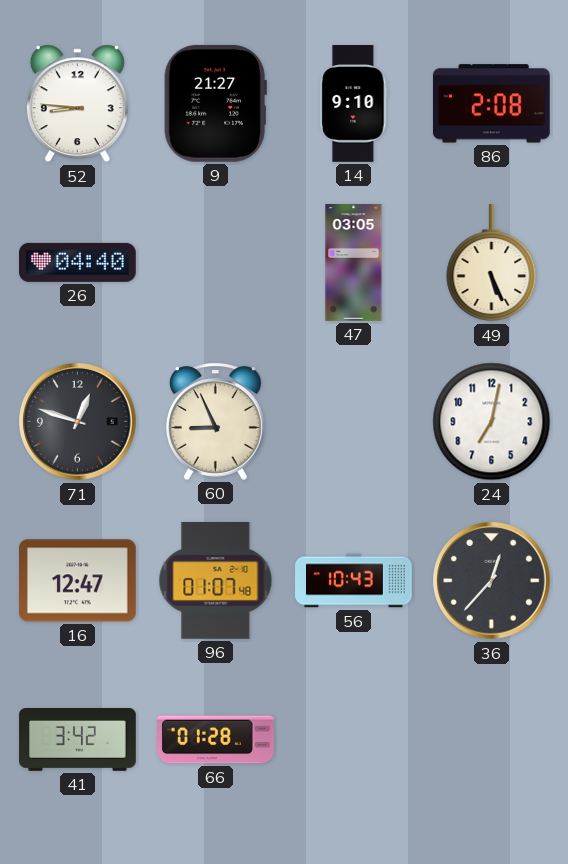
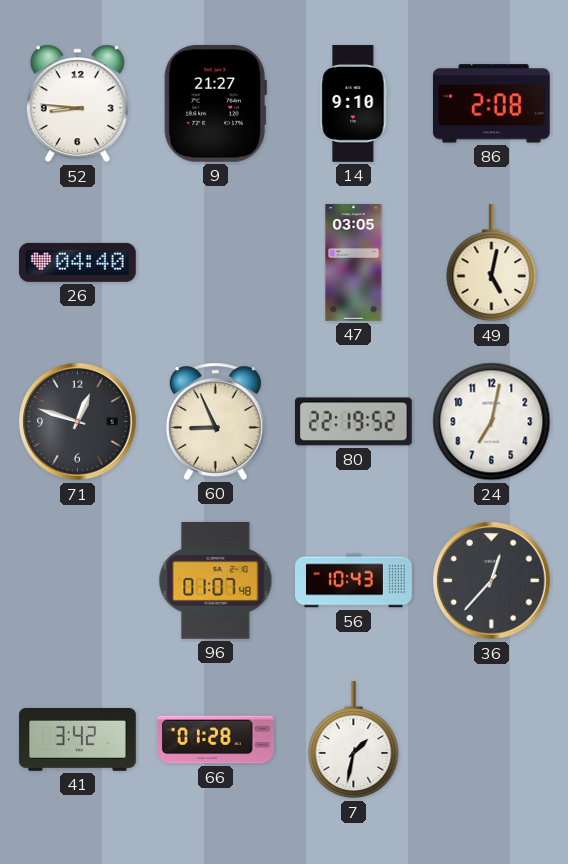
49: 5:26 -> 5:02
80: none -> 22:19
16: 12:47 -> none
7: none -> 1:32
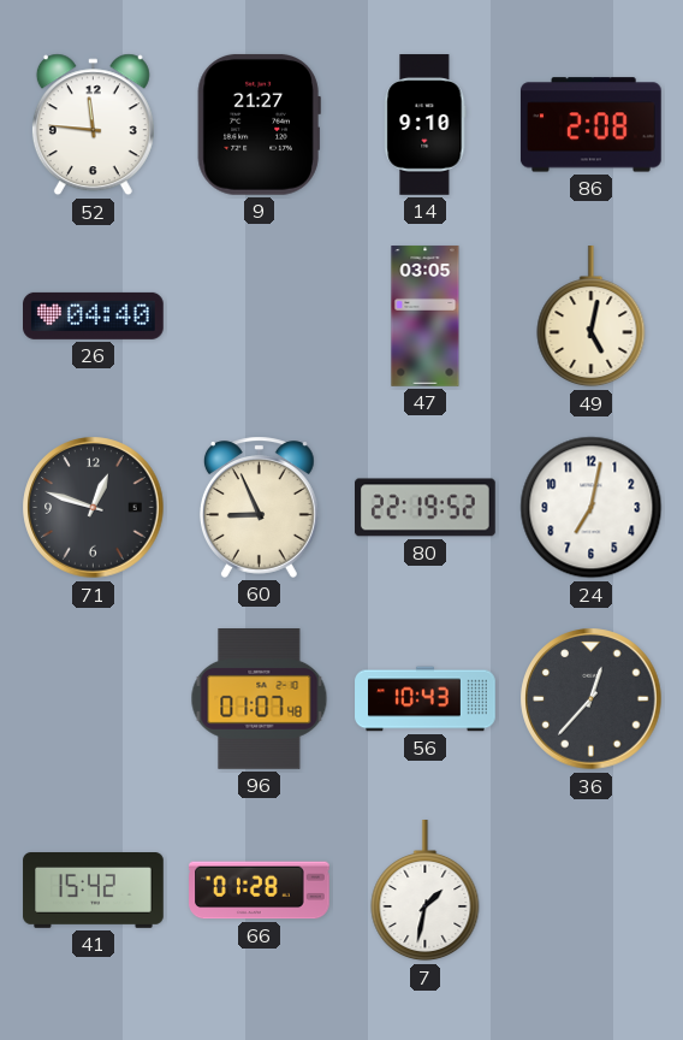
52: 8:46 -> 11:46
41: 3:42 -> 15:42
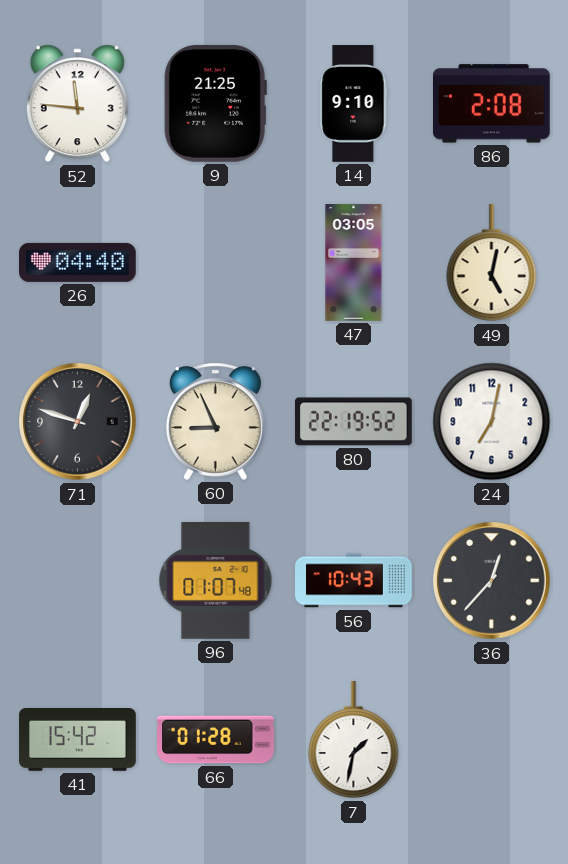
9: 21:27 -> 21:25
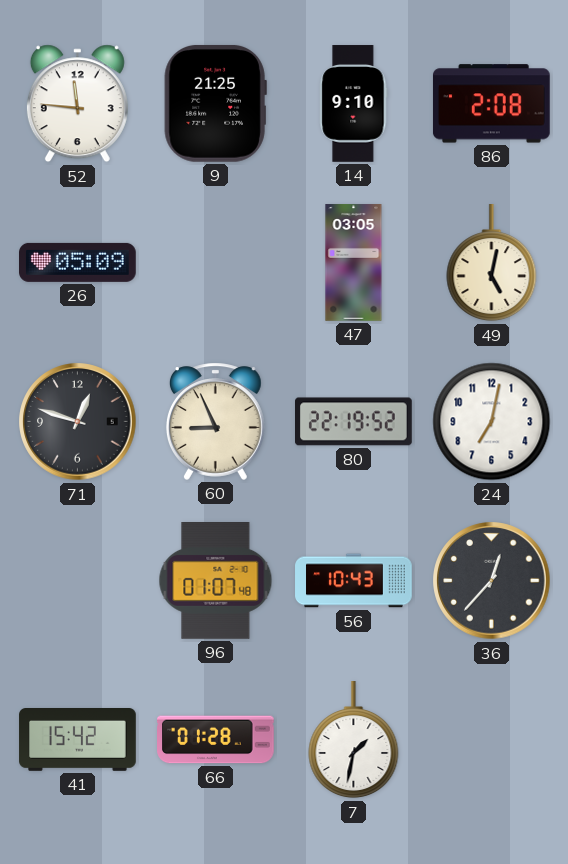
26: 04:40 -> 05:09
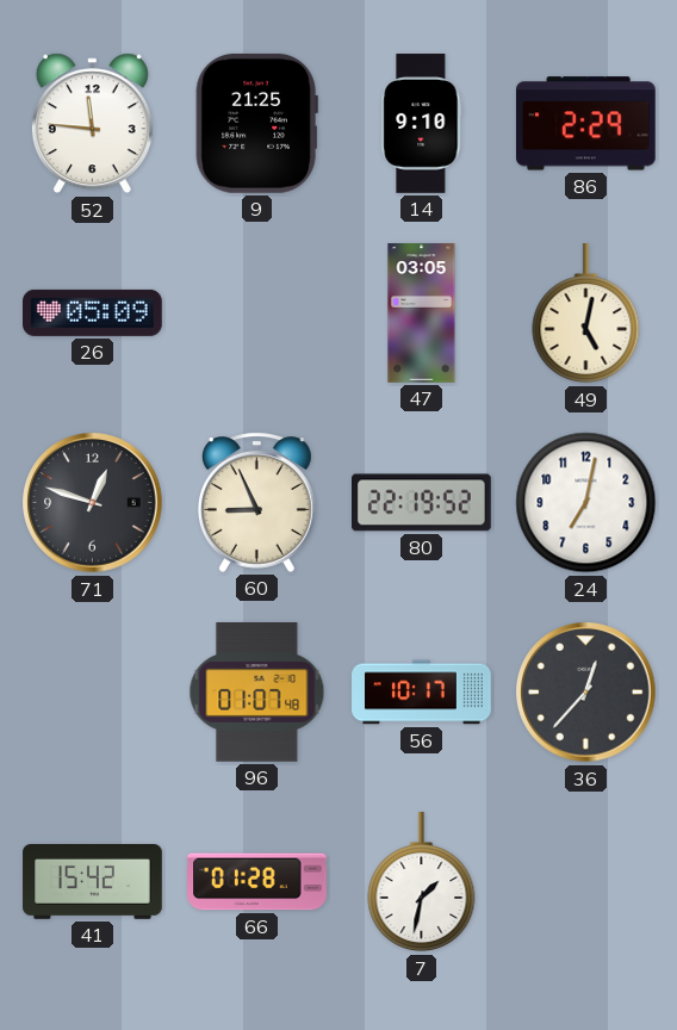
86: 2:08 -> 2:29
56: 10:43 -> 10:17
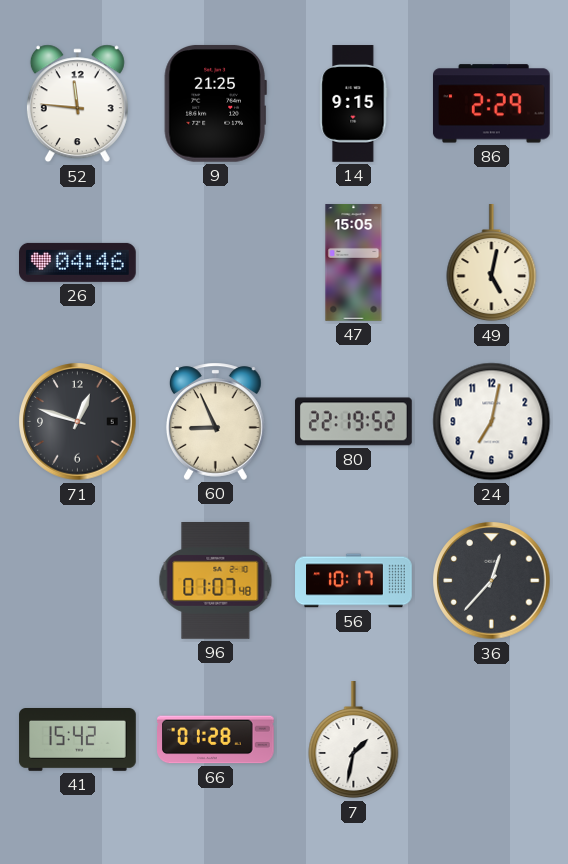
14: 9:10 -> 9:15
26: 05:09 -> 04:46
47: 03:05 -> 15:05
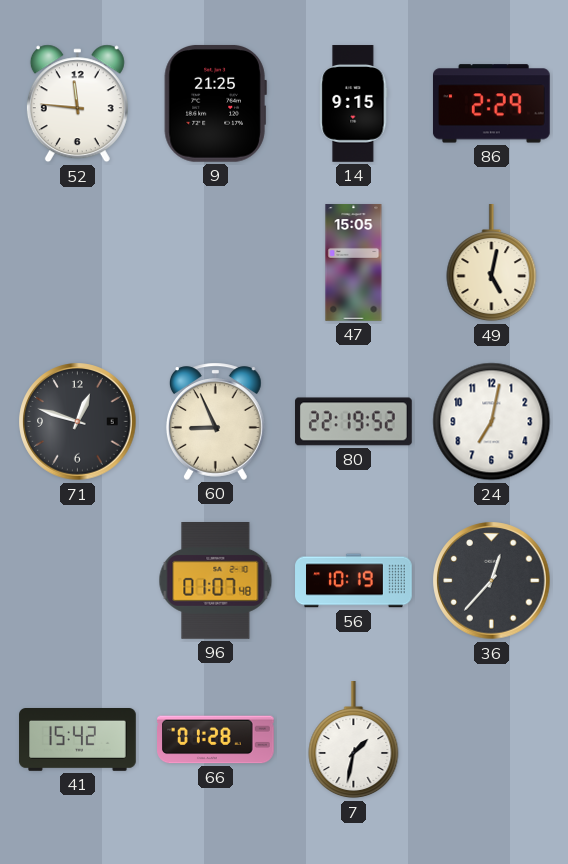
26: 04:46 -> none
56: 10:17 -> 10:19
